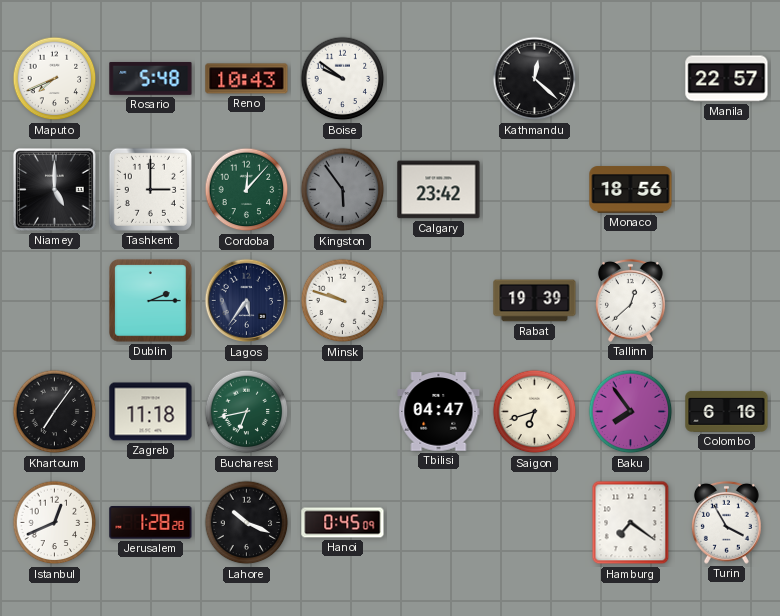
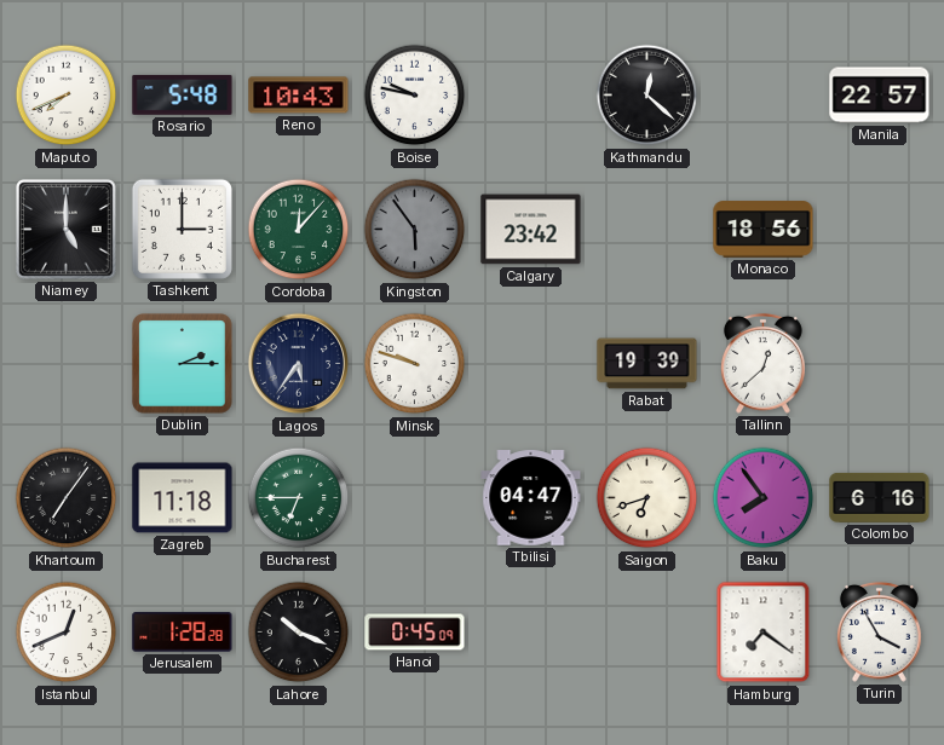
Boise: 9:51 -> 9:47
Bucharest: 6:43 -> 6:45
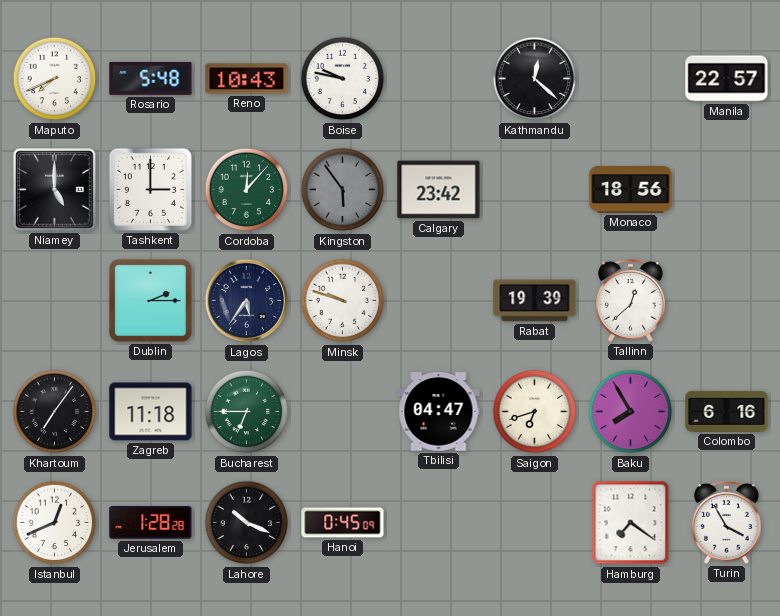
Baku: 7:54 -> 7:55
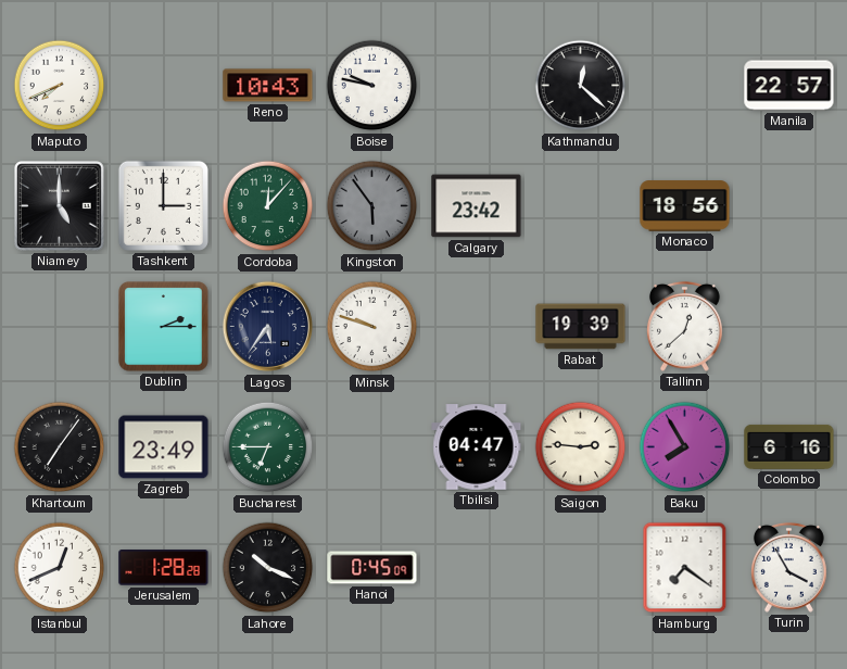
Rosario: 5:48 -> none
Zagreb: 11:18 -> 23:49
Saigon: 6:42 -> 2:46
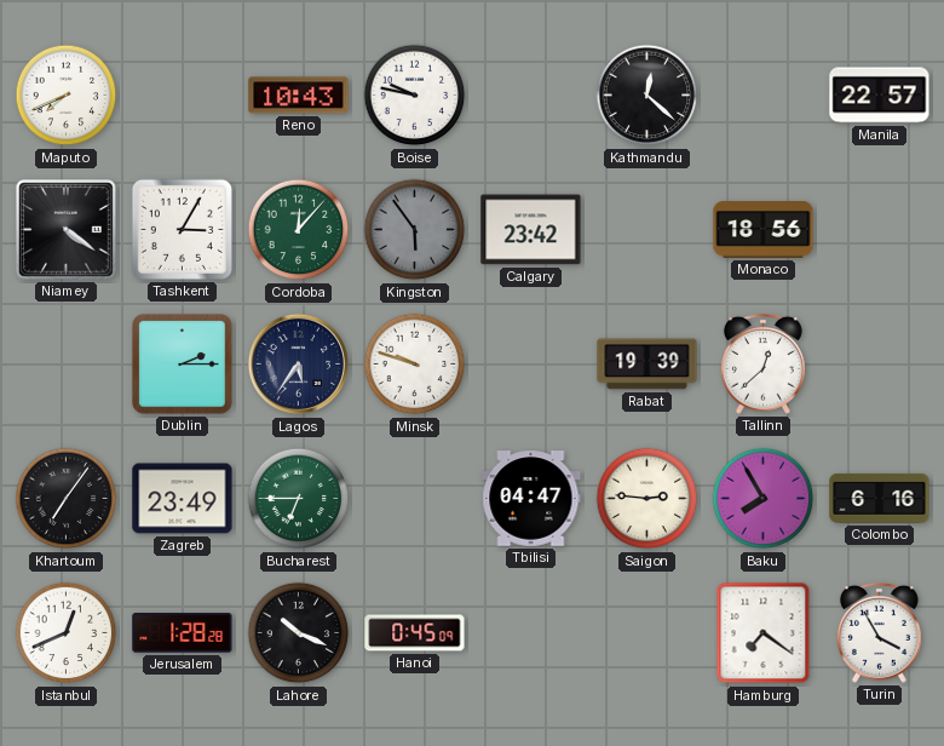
Niamey: 5:00 -> 4:21
Tashkent: 3:00 -> 3:05
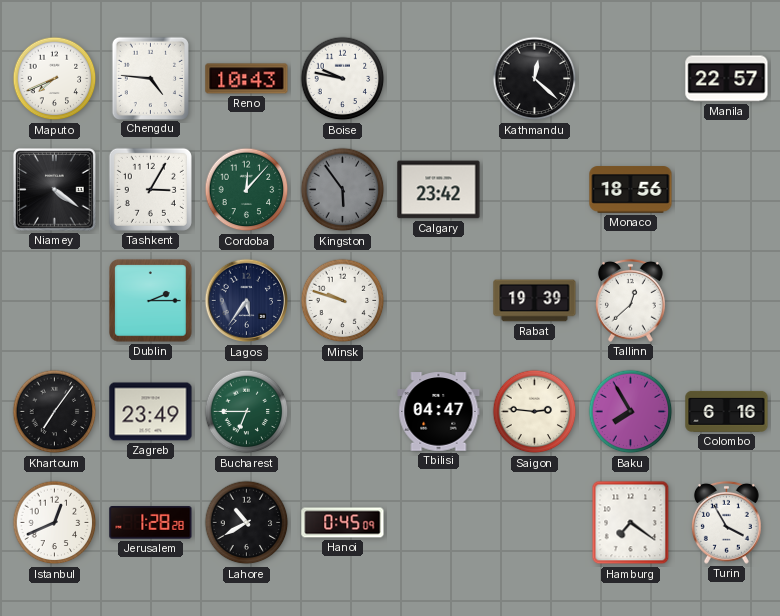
Chengdu: none -> 4:46
Lahore: 10:19 -> 10:40
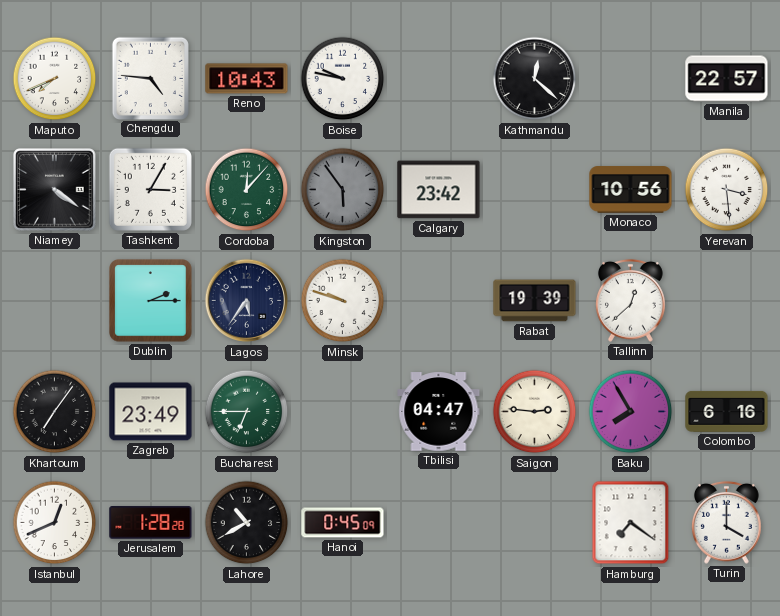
Monaco: 18:56 -> 10:56
Yerevan: none -> 3:29
Turin: 3:55 -> 4:00
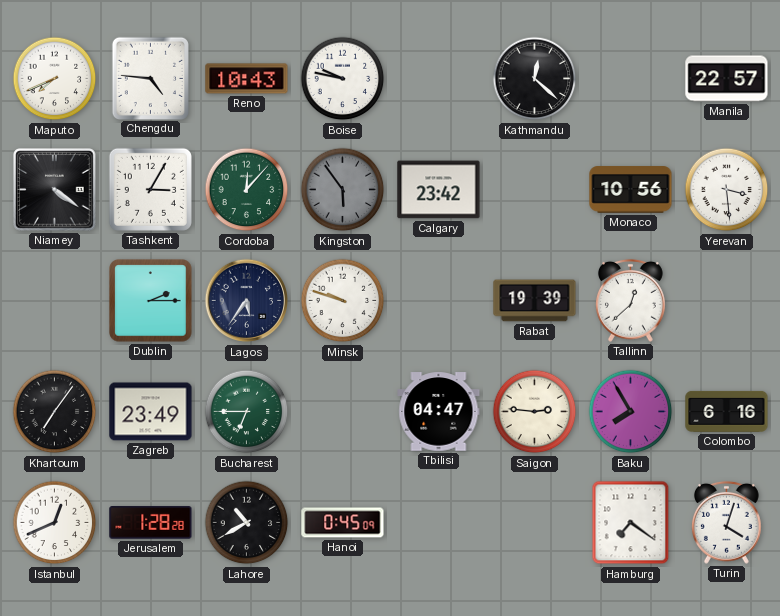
Turin: 4:00 -> 4:03
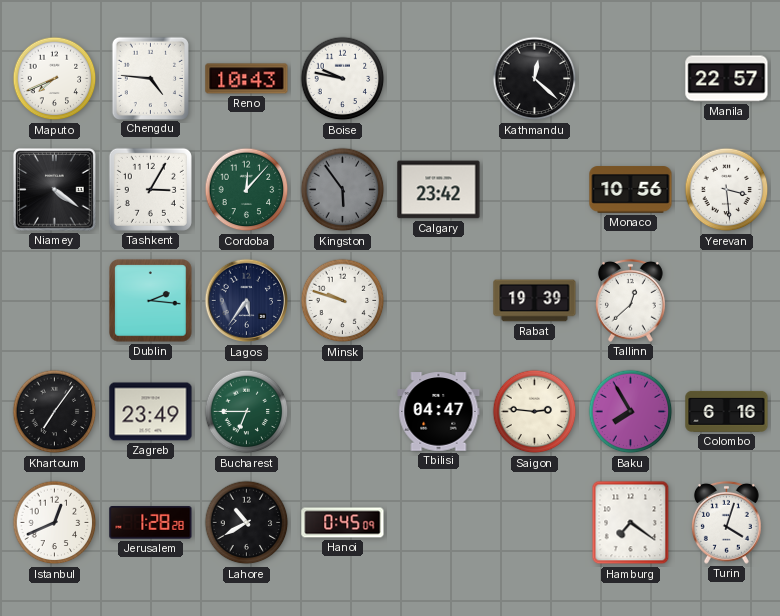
Dublin: 2:15 -> 2:16
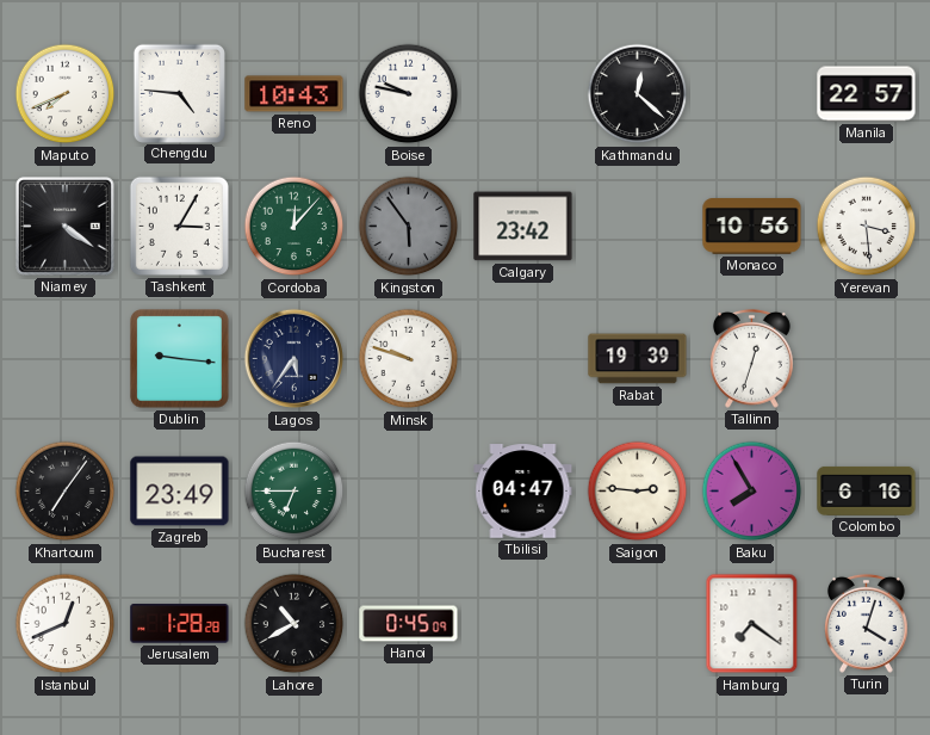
Dublin: 2:16 -> 9:16
Tallinn: 12:38 -> 12:33
